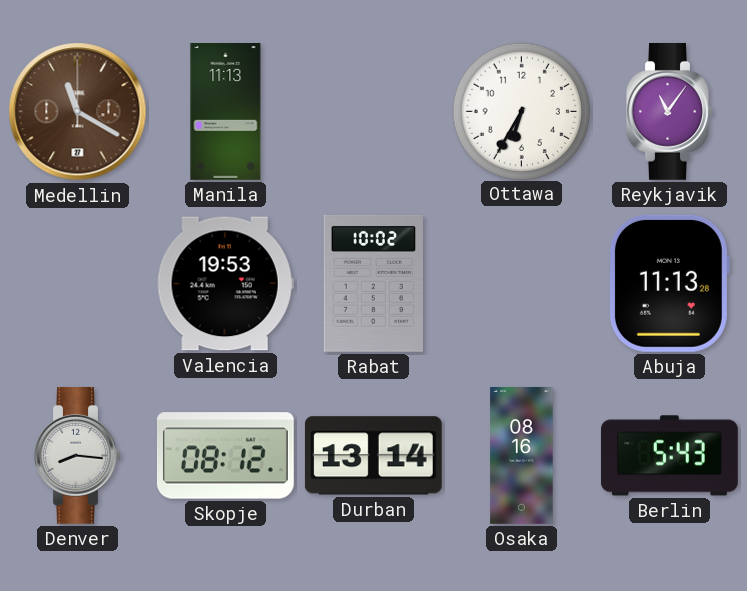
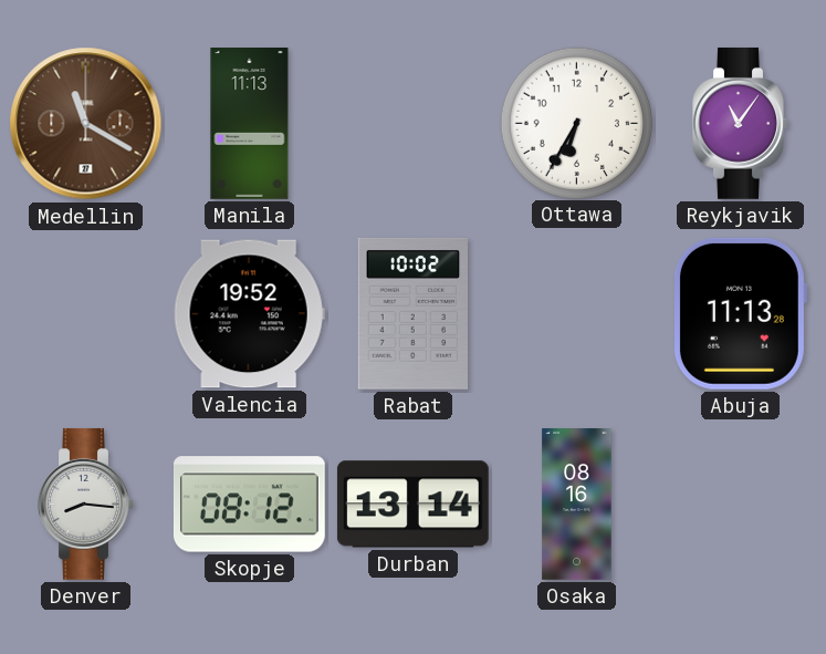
Valencia: 19:53 -> 19:52
Berlin: 5:43 -> none
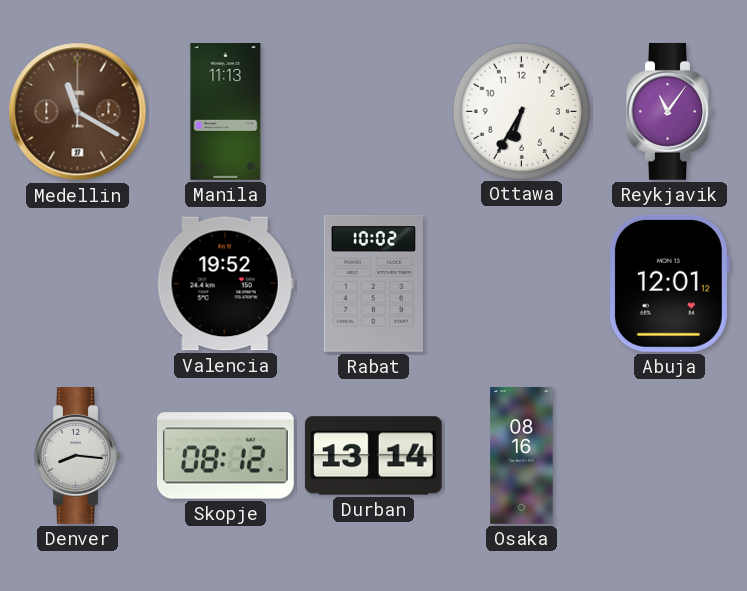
Abuja: 11:13 -> 12:01
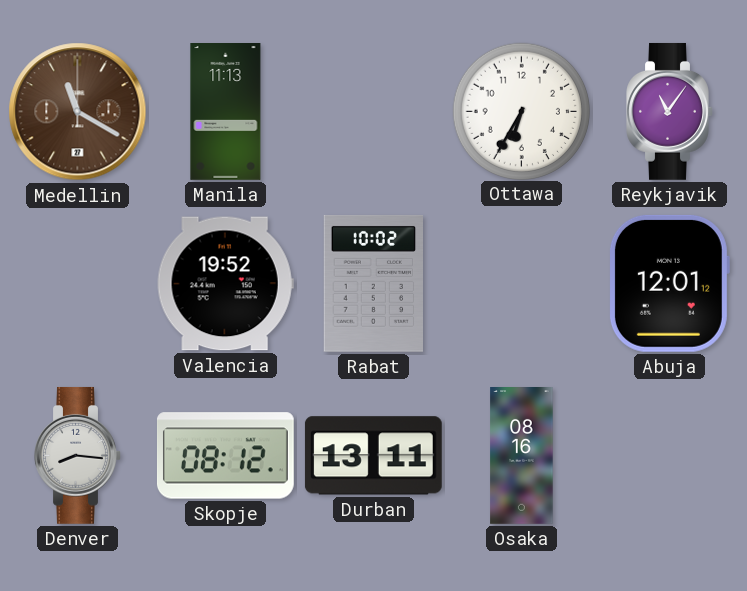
Durban: 13:14 -> 13:11
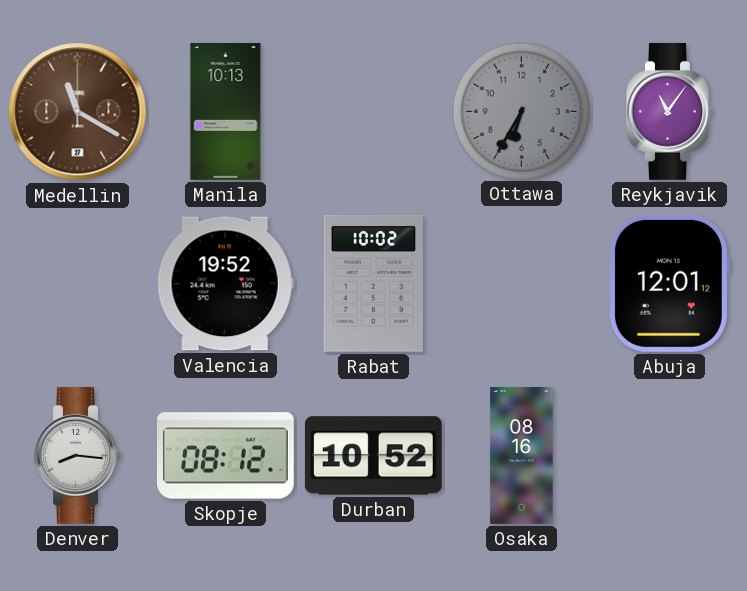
Manila: 11:13 -> 10:13
Ottawa dial: white -> grey
Durban: 13:11 -> 10:52
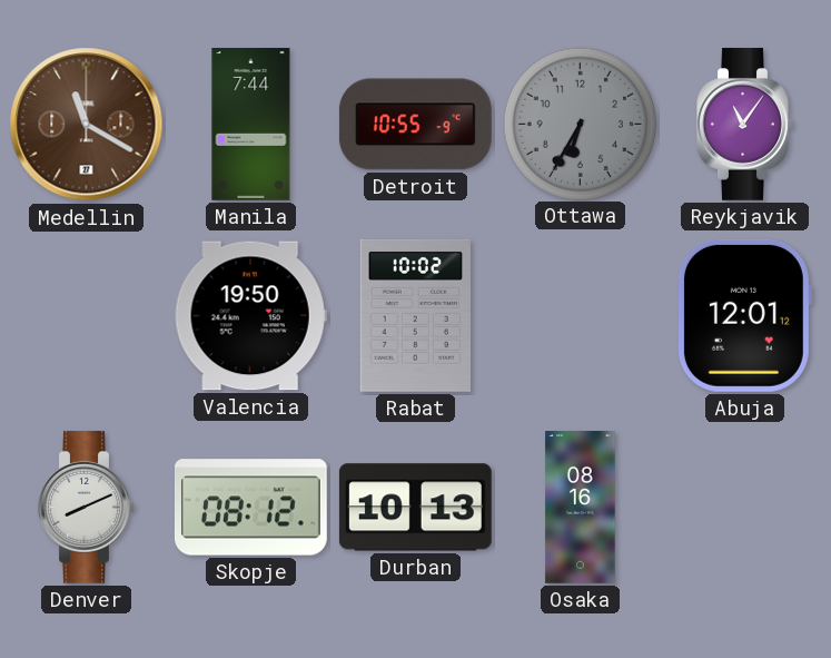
Manila: 10:13 -> 7:44
Detroit: none -> 10:55
Valencia: 19:52 -> 19:50
Denver: 8:16 -> 8:11
Durban: 10:52 -> 10:13
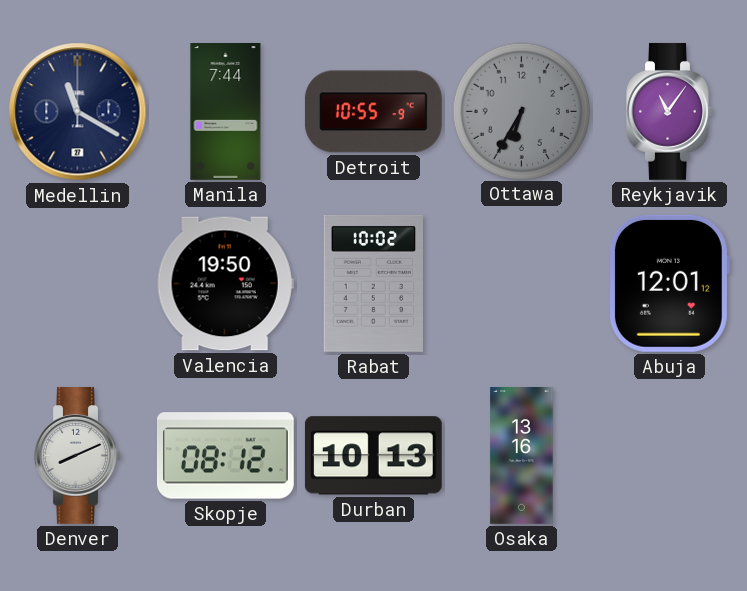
Medellin dial: brown -> navy
Osaka: 08:16 -> 13:16
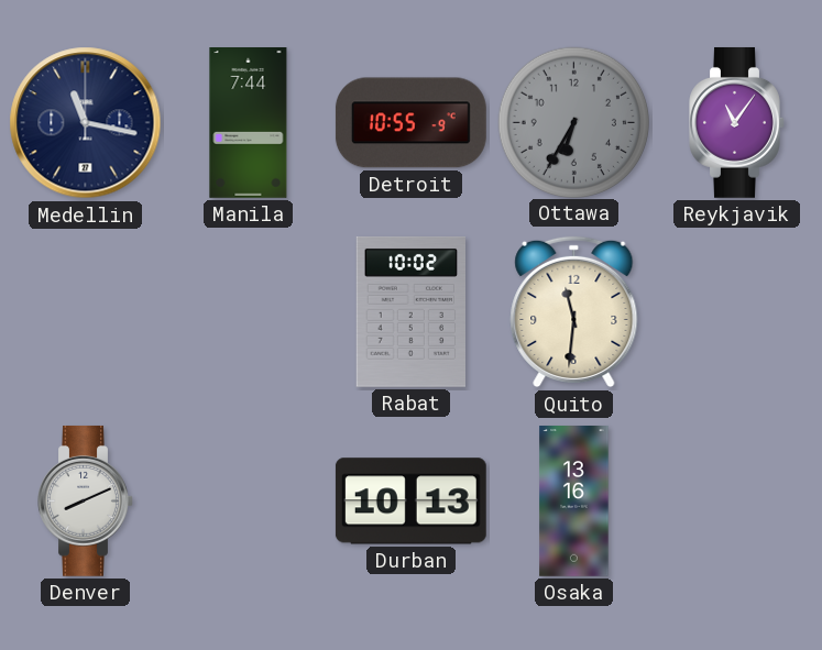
Medellin: 11:20 -> 11:17
Valencia: 19:50 -> none
Quito: none -> 11:31
Abuja: 12:01 -> none
Skopje: 08:12 -> none
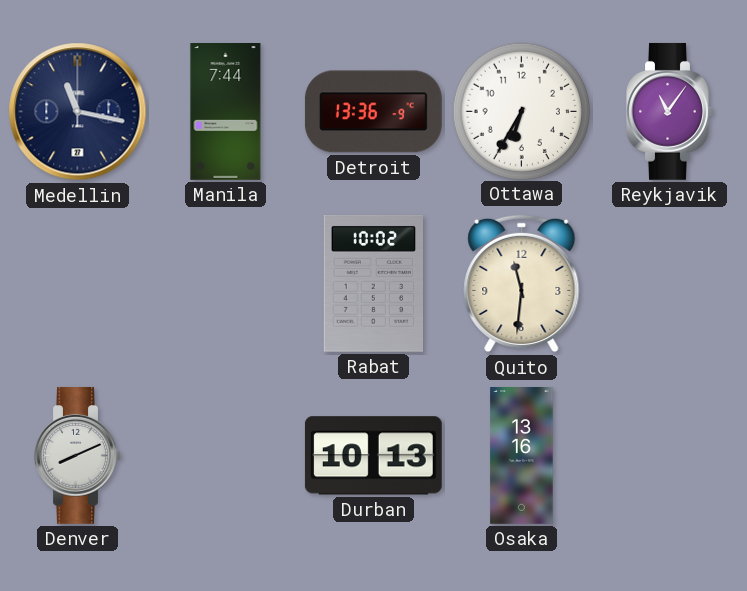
Detroit: 10:55 -> 13:36
Ottawa dial: grey -> white
